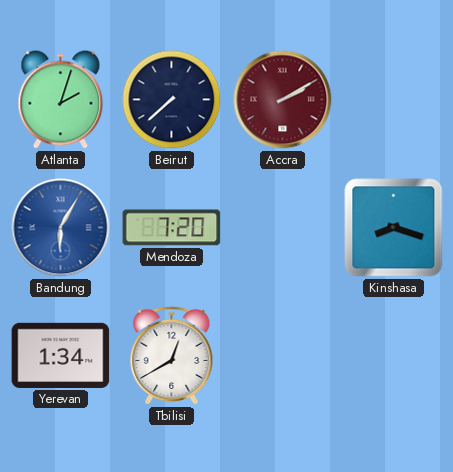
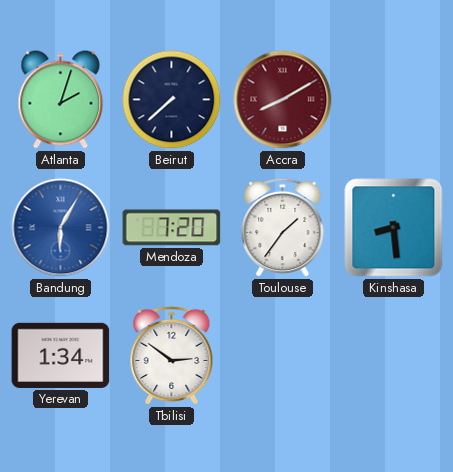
Accra: 2:10 -> 8:10
Toulouse: none -> 1:36
Kinshasa: 8:18 -> 8:29
Tbilisi: 12:40 -> 2:51
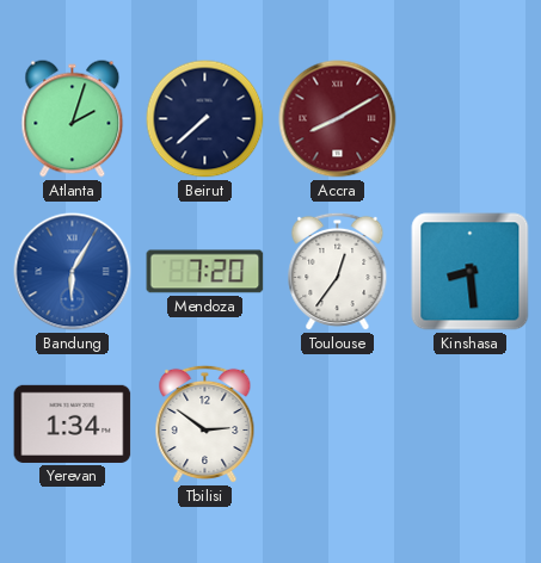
Toulouse: 1:36 -> 12:36
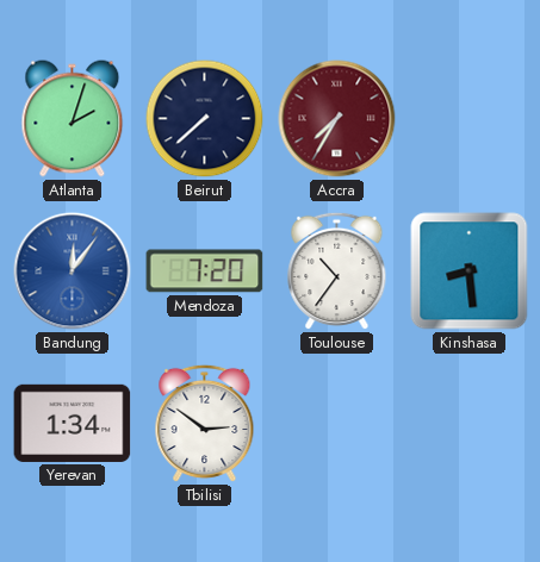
Accra: 8:10 -> 7:35
Bandung: 6:05 -> 12:06
Toulouse: 12:36 -> 10:36
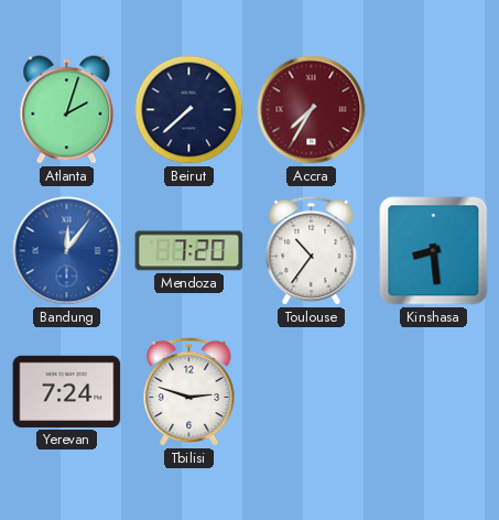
Yerevan: 1:34 -> 7:24
Tbilisi: 2:51 -> 2:48
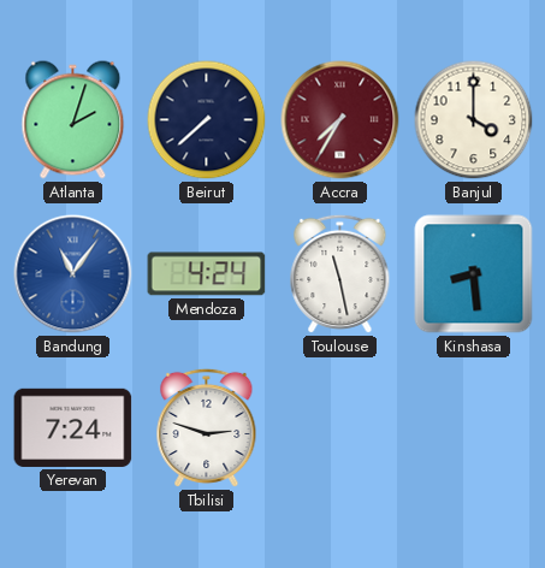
Banjul: none -> 4:00
Bandung: 12:06 -> 11:06
Mendoza: 7:20 -> 4:24
Toulouse: 10:36 -> 11:28
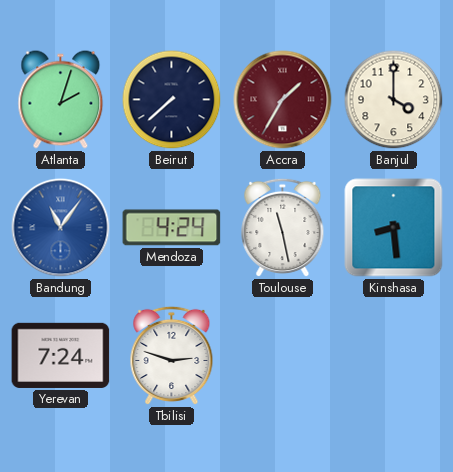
Accra: 7:35 -> 1:35
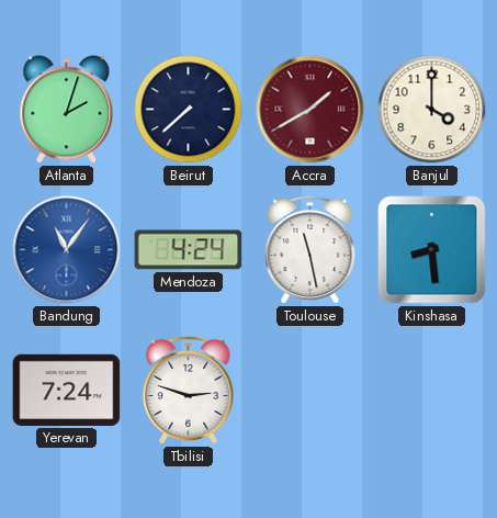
Accra: 1:35 -> 1:40
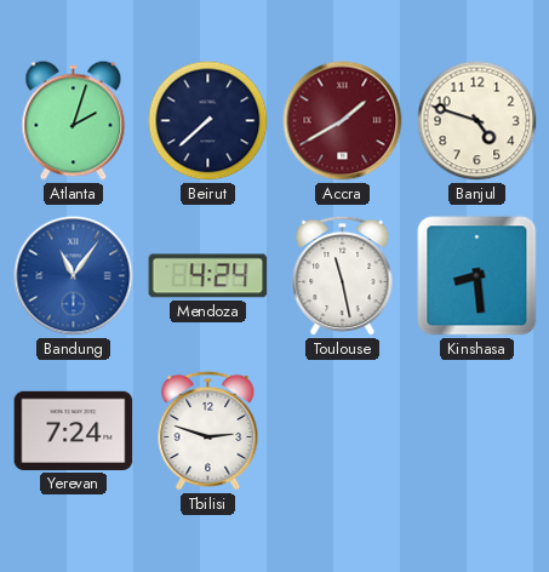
Banjul: 4:00 -> 4:48
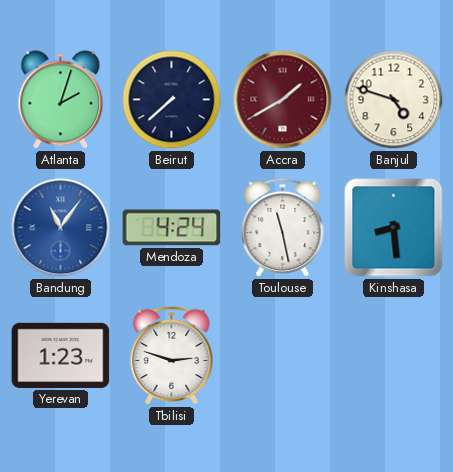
Yerevan: 7:24 -> 1:23
